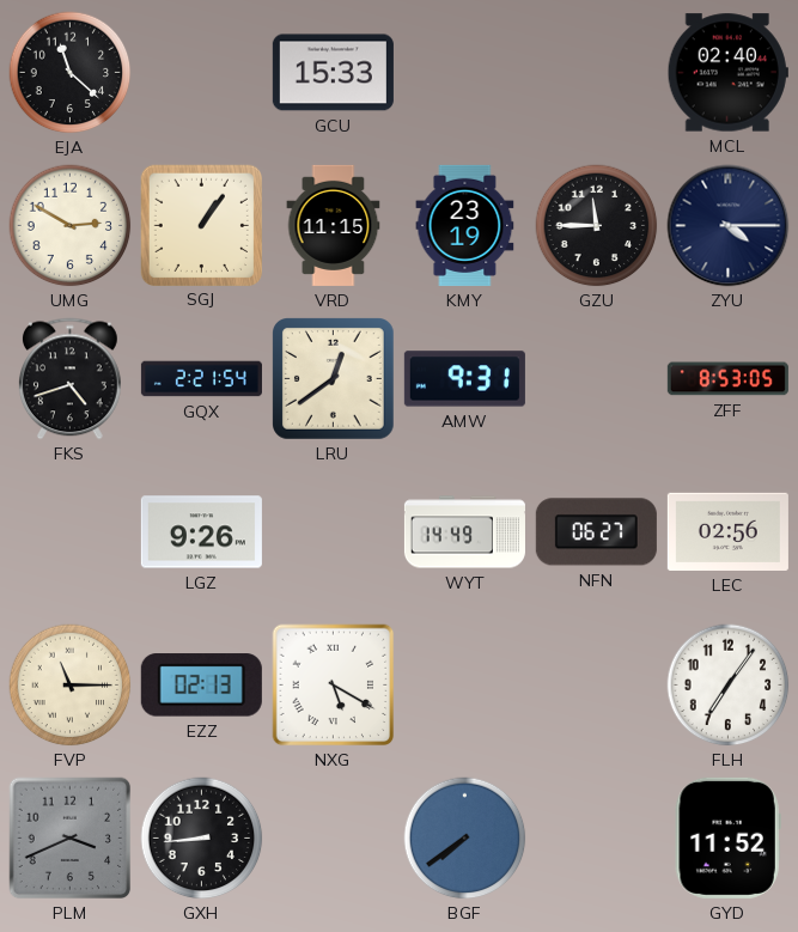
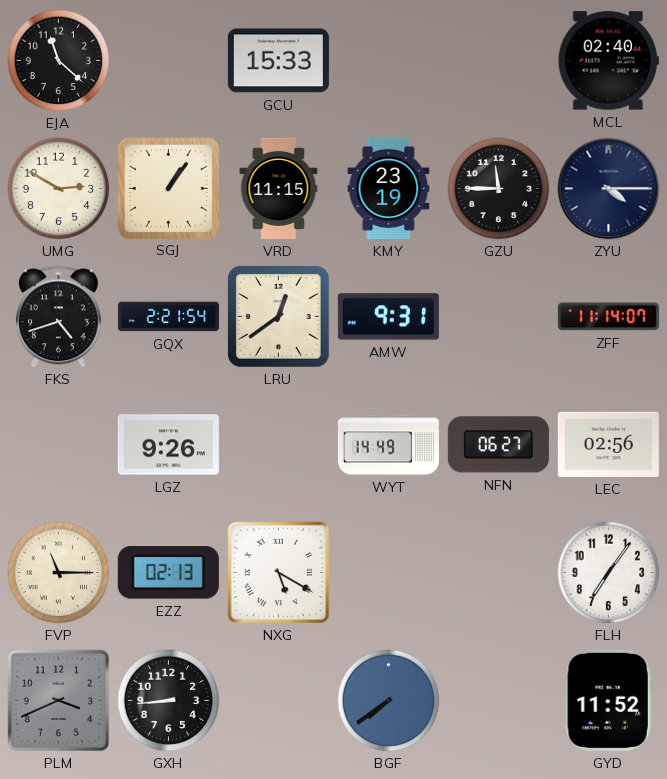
ZFF: 8:53 -> 11:14
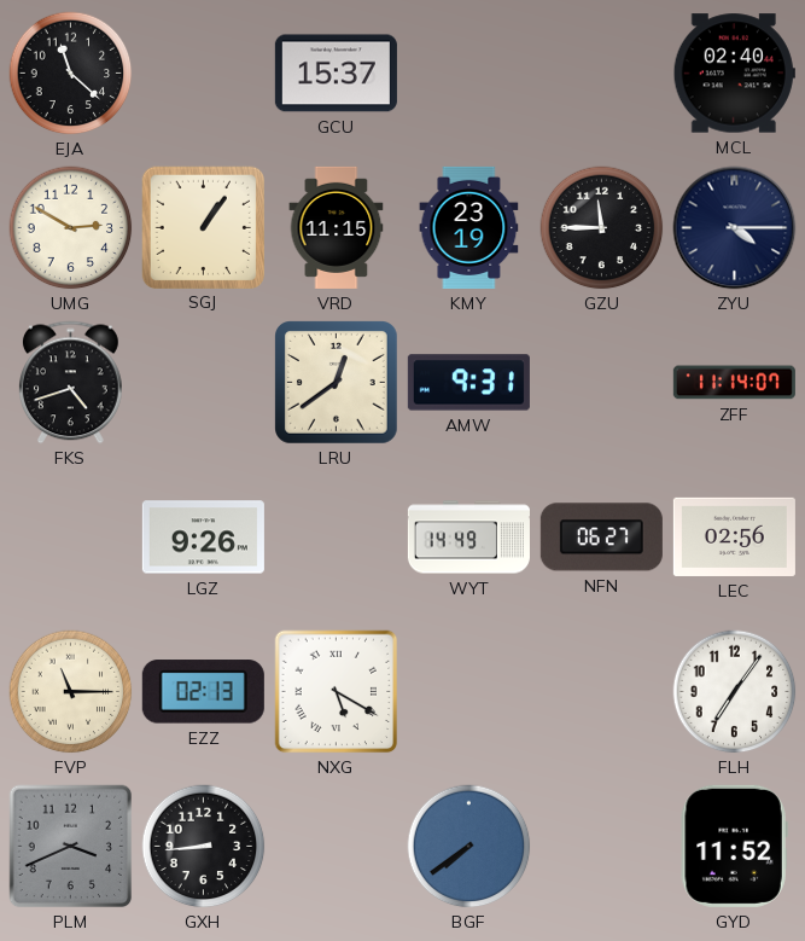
GCU: 15:33 -> 15:37
GQX: 2:21 -> none
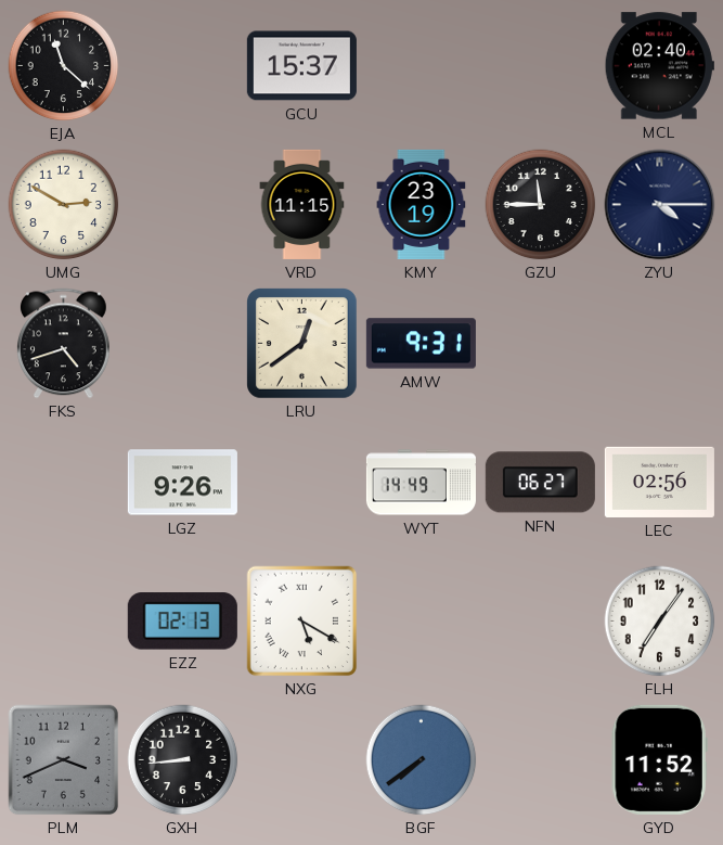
SGJ: 1:06 -> none
ZFF: 11:14 -> none
FVP: 11:15 -> none
